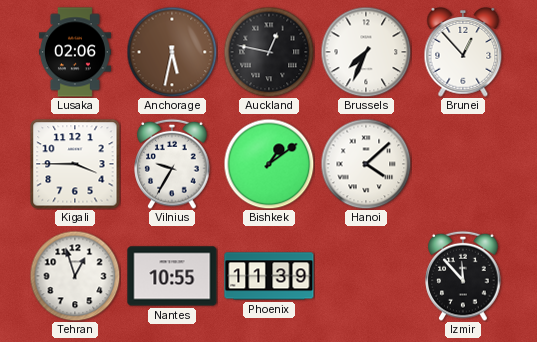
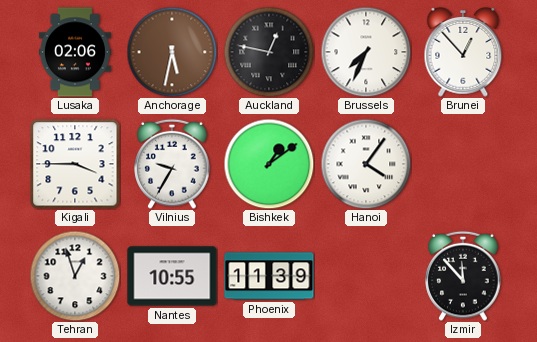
Hanoi: 4:08 -> 4:06
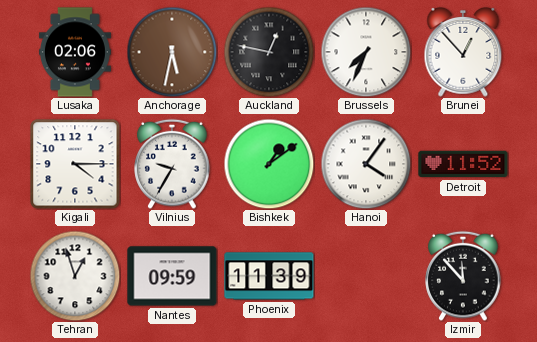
Kigali: 3:45 -> 4:15
Detroit: none -> 11:52
Nantes: 10:55 -> 09:59
